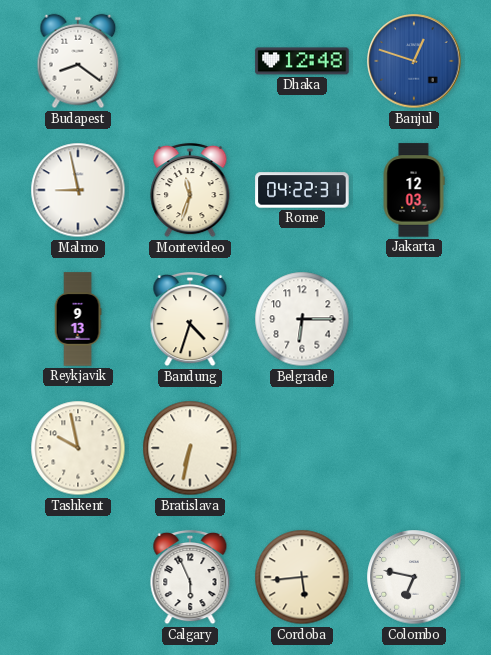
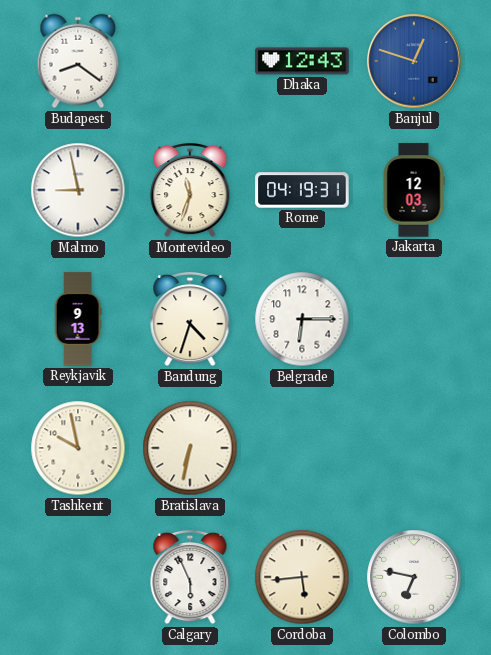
Dhaka: 12:48 -> 12:43
Rome: 04:22 -> 04:19
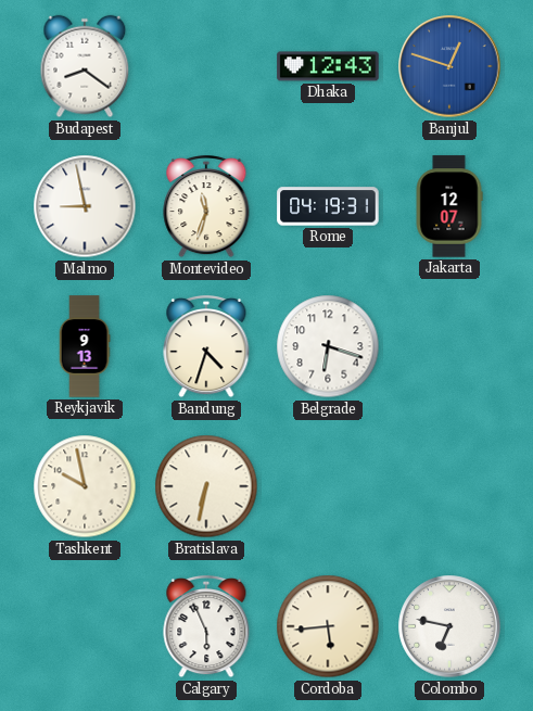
Jakarta: 12:03 -> 12:07
Belgrade: 6:15 -> 6:18
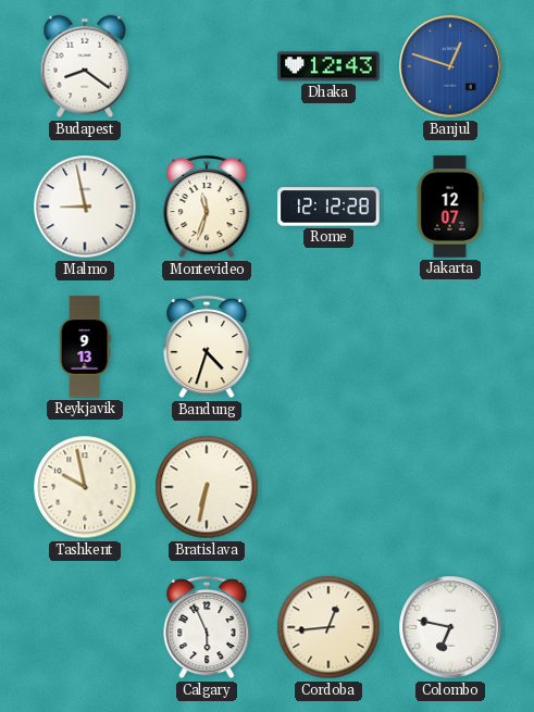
Rome: 04:19 -> 12:12
Belgrade: 6:18 -> none
Cordoba: 5:44 -> 12:44
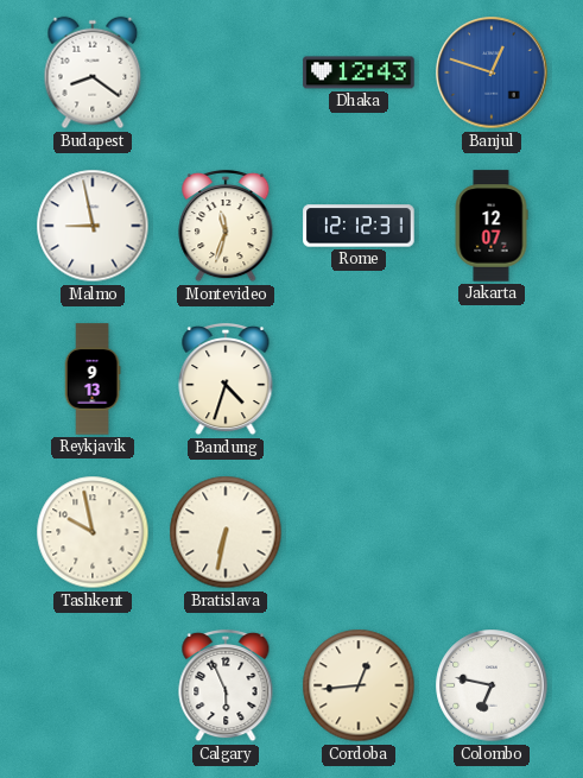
Rome: 12:12:28 -> 12:12:31
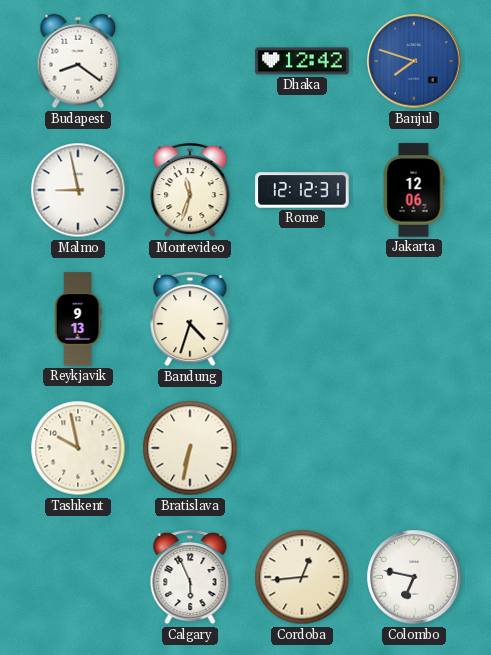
Dhaka: 12:43 -> 12:42
Banjul: 12:48 -> 7:48
Jakarta: 12:07 -> 12:06
